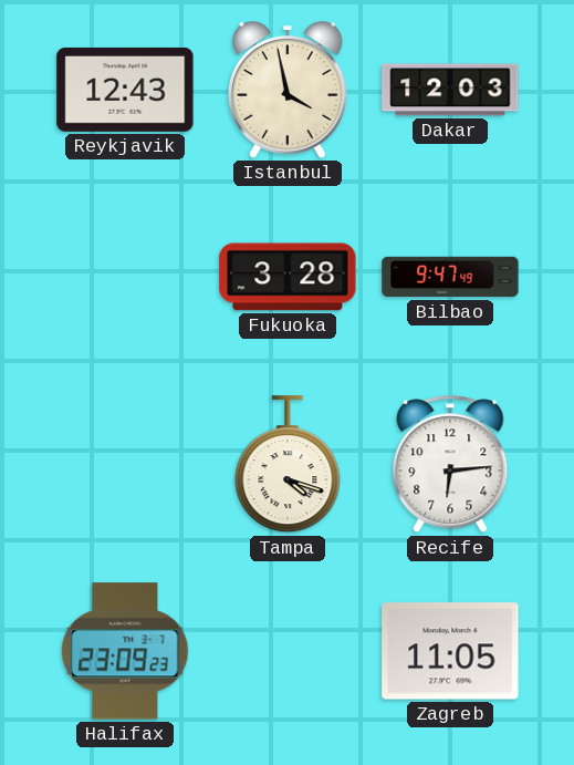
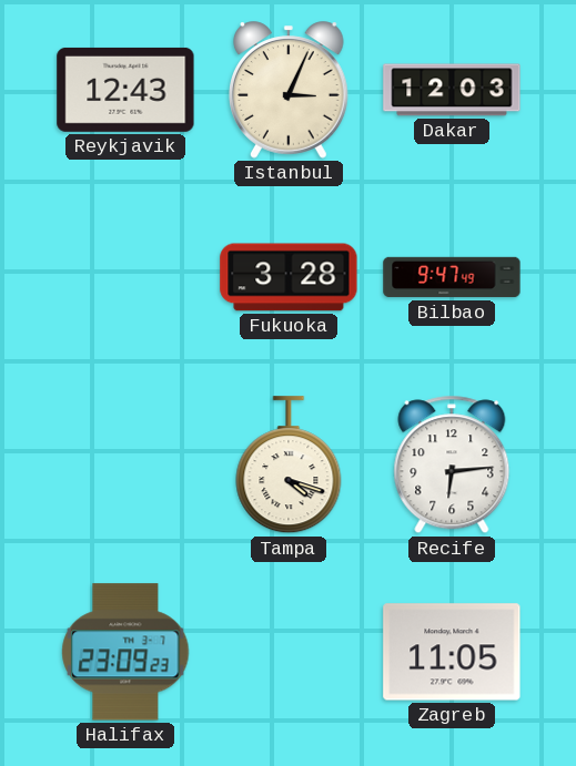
Istanbul: 3:58 -> 3:04
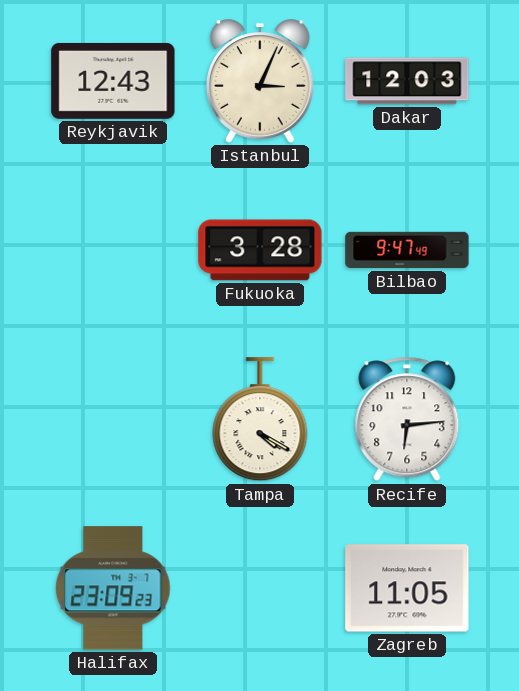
Tampa: 4:18 -> 4:20
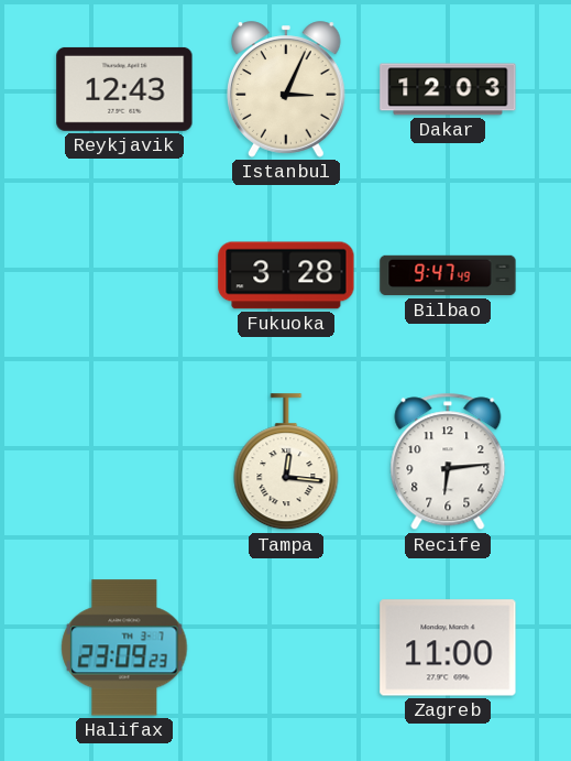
Tampa: 4:20 -> 12:16
Zagreb: 11:05 -> 11:00
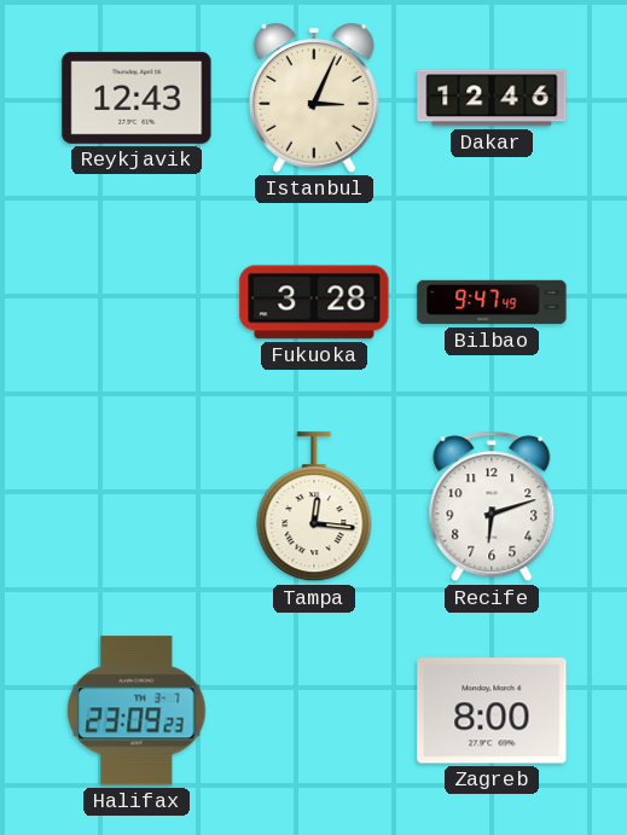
Dakar: 12:03 -> 12:46
Recife: 6:14 -> 6:12
Zagreb: 11:00 -> 8:00
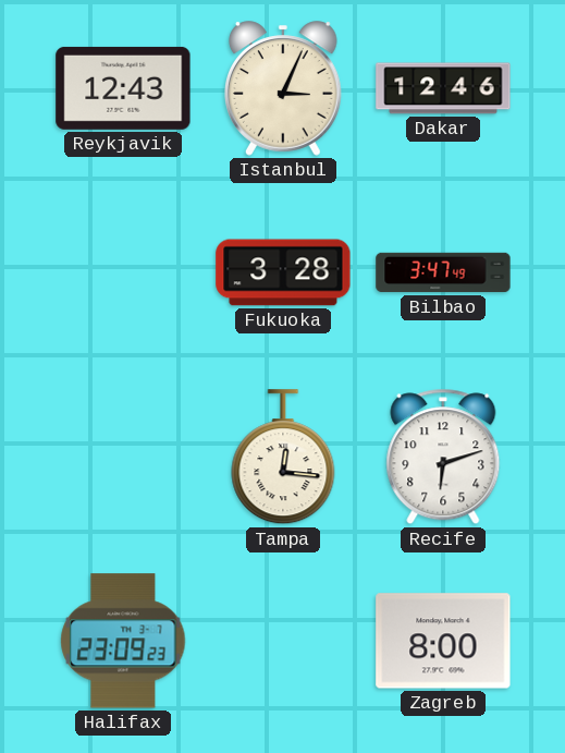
Bilbao: 9:47 -> 3:47
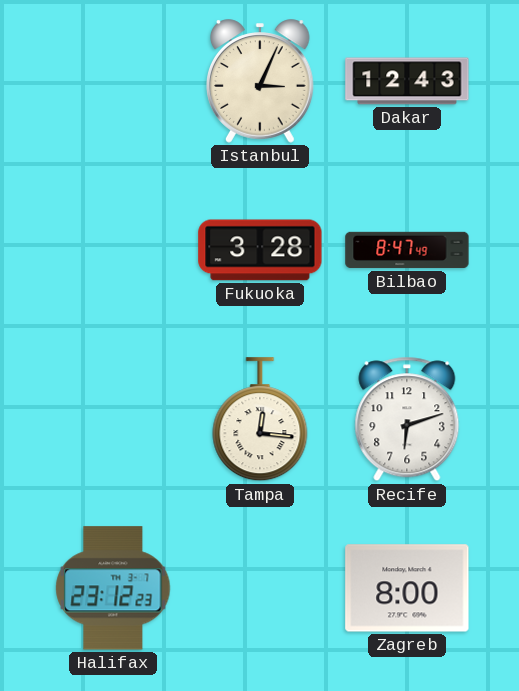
Reykjavik: 12:43 -> none
Dakar: 12:46 -> 12:43
Bilbao: 3:47 -> 8:47
Halifax: 23:09 -> 23:12
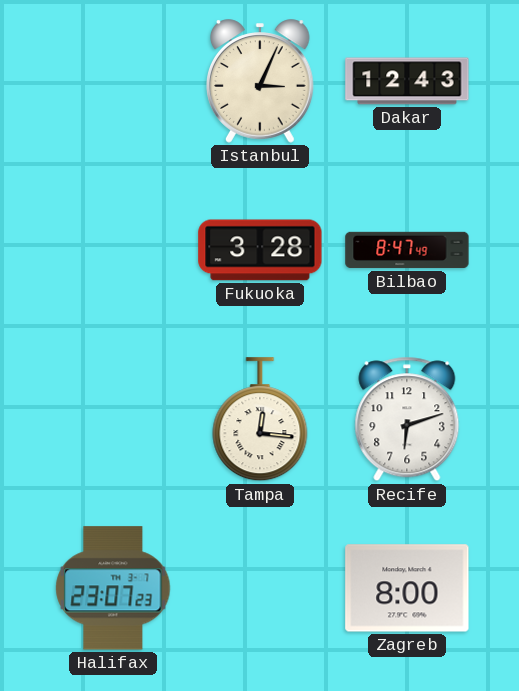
Halifax: 23:12 -> 23:07
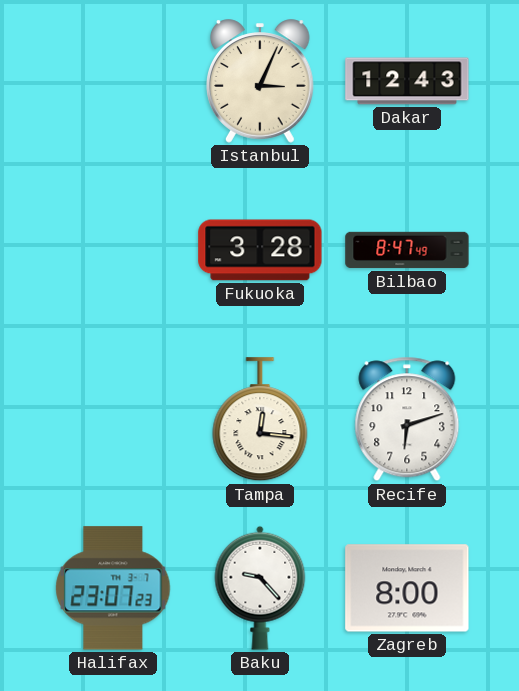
Baku: none -> 9:23
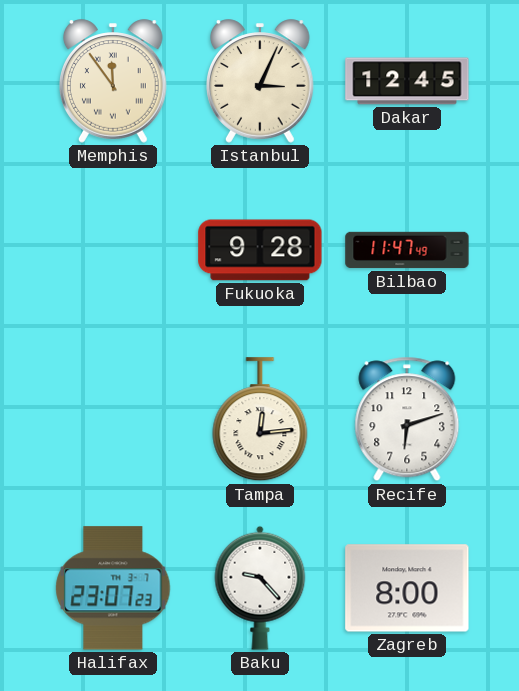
Memphis: none -> 11:54
Dakar: 12:43 -> 12:45
Fukuoka: 3:28 -> 9:28
Bilbao: 8:47 -> 11:47
Tampa: 12:16 -> 12:14
